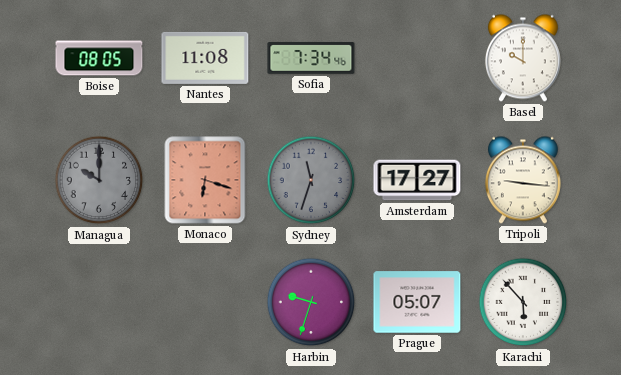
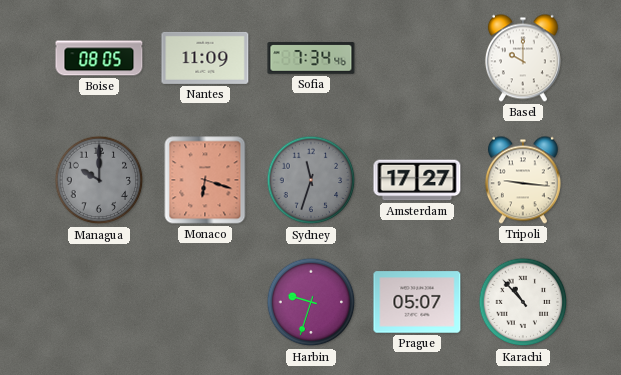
Nantes: 11:08 -> 11:09
Karachi: 5:53 -> 10:53
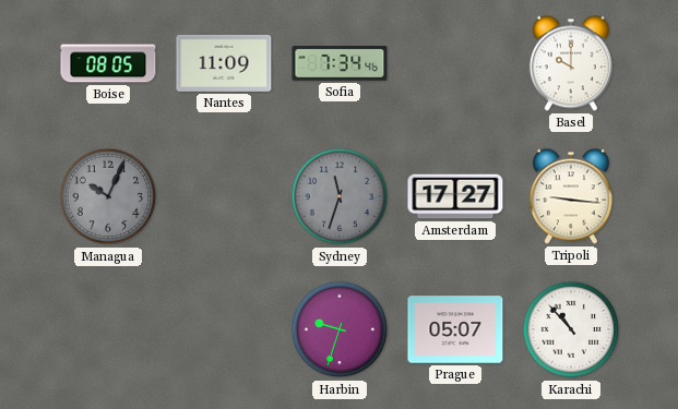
Managua: 10:00 -> 10:04
Monaco: 6:18 -> none
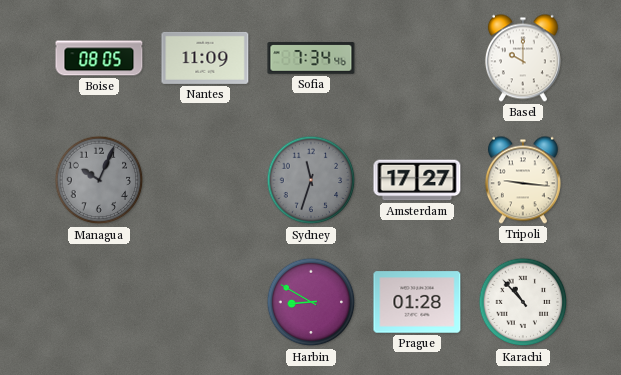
Harbin: 9:33 -> 8:50
Prague: 05:07 -> 01:28
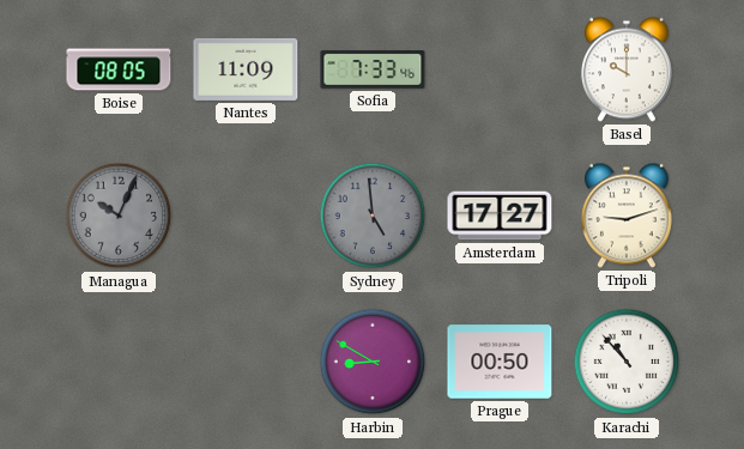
Sofia: 7:34 -> 7:33
Sydney: 11:33 -> 4:59
Tripoli: 9:16 -> 9:12
Prague: 01:28 -> 00:50
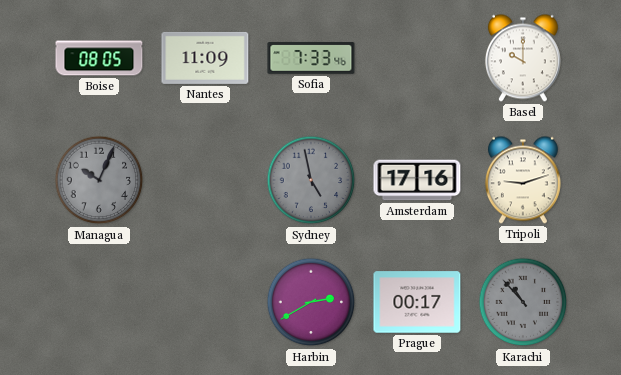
Sydney: 4:59 -> 4:58
Amsterdam: 17:27 -> 17:16
Harbin: 8:50 -> 2:40
Prague: 00:50 -> 00:17
Karachi dial: white -> grey
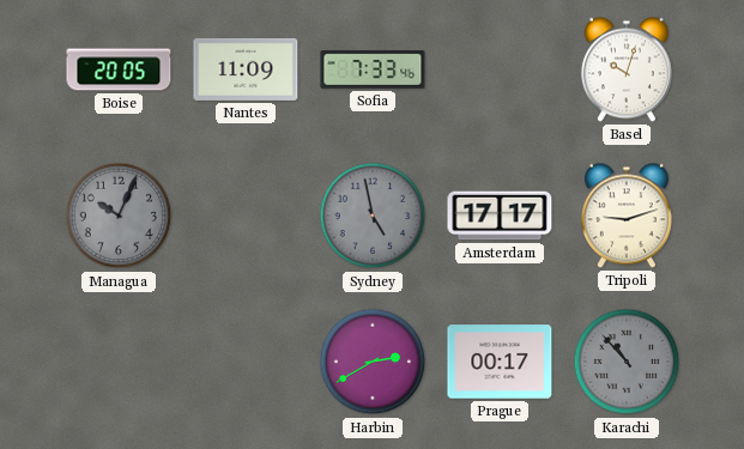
Boise: 08:05 -> 20:05
Basel: 10:00 -> 10:03
Amsterdam: 17:16 -> 17:17
